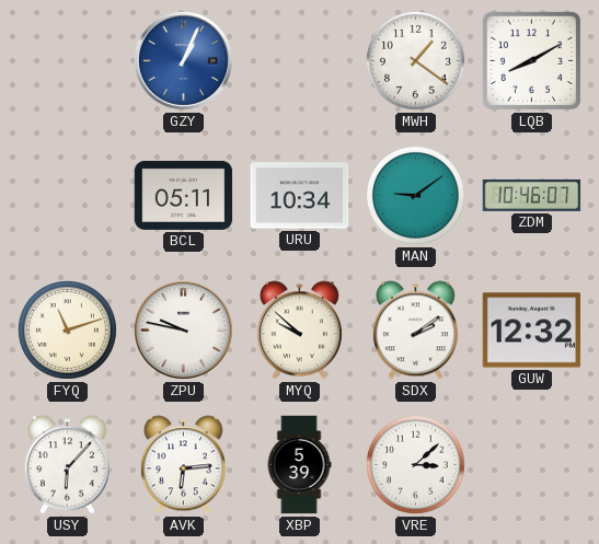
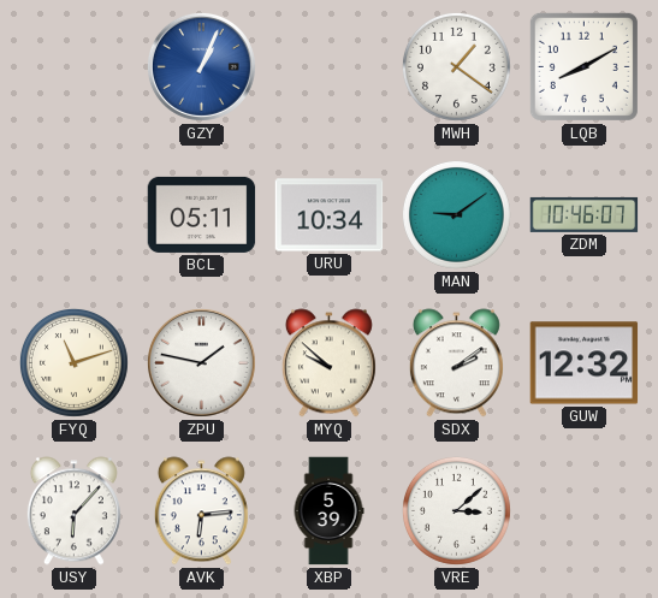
ZPU: 9:47 -> 1:47
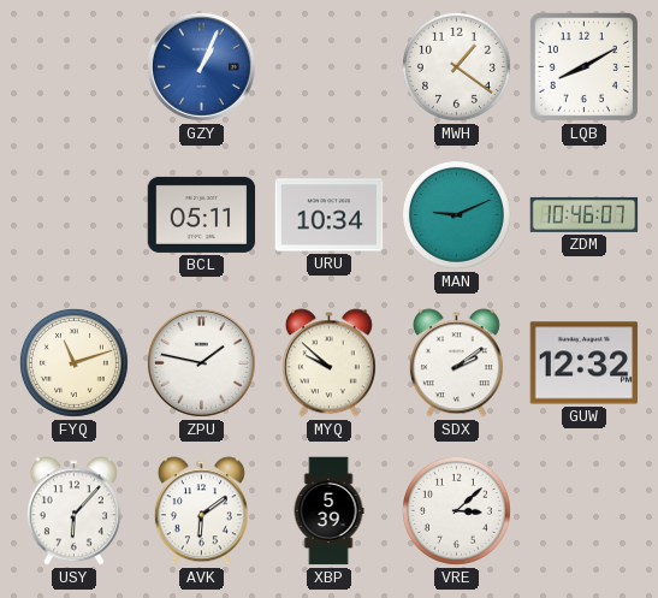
MAN: 9:09 -> 9:11
AVK: 6:14 -> 6:09
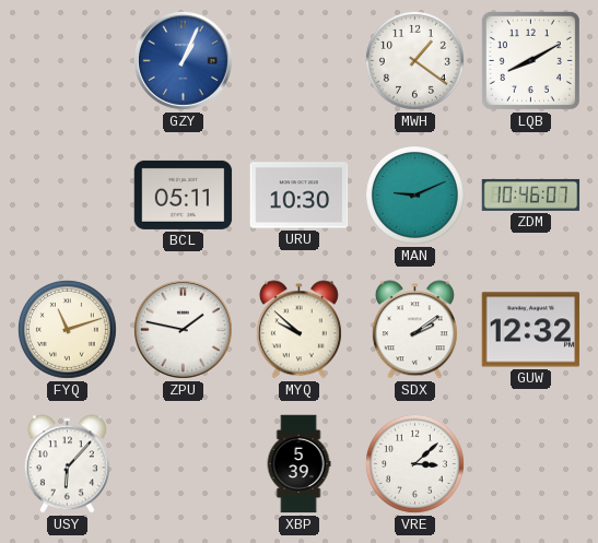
URU: 10:34 -> 10:30
AVK: 6:09 -> none
